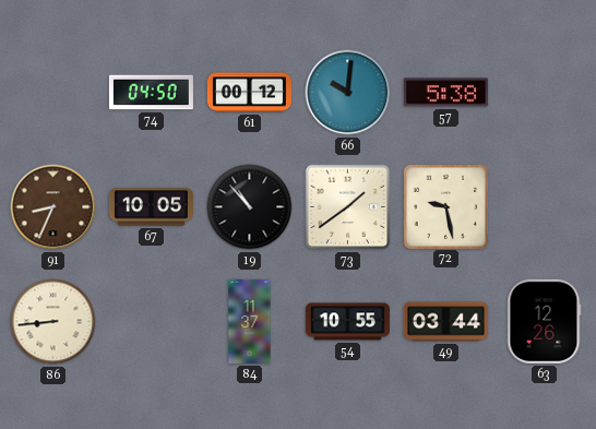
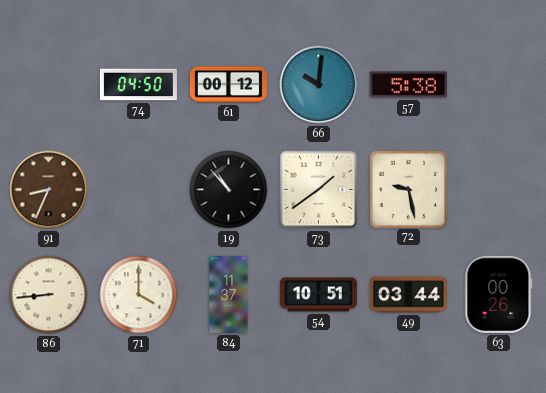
67: 10:05 -> none
71: none -> 4:00
54: 10:55 -> 10:51
63: 12:26 -> 00:26
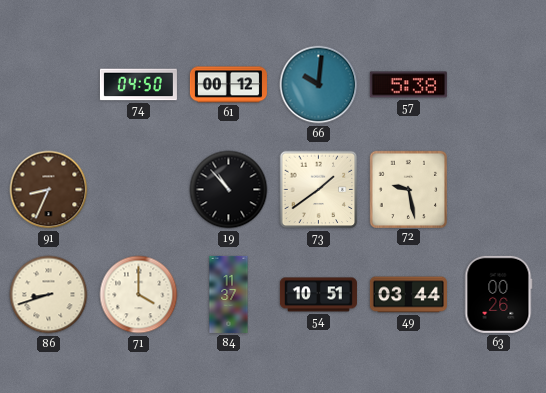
86: 8:44 -> 8:42
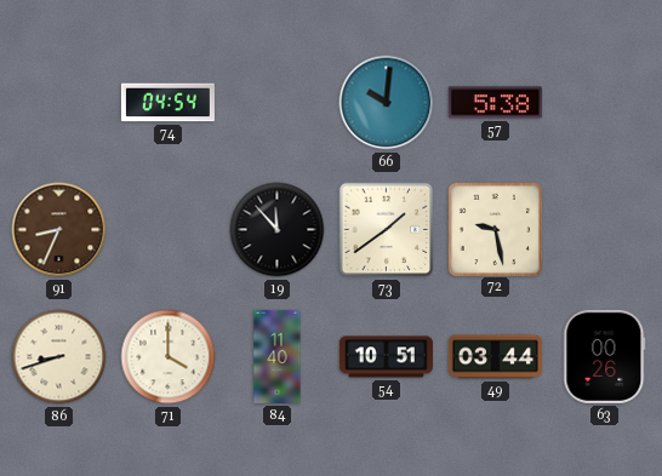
74: 04:50 -> 04:54
61: 00:12 -> none
19: 10:53 -> 11:53
84: 11:37 -> 11:40
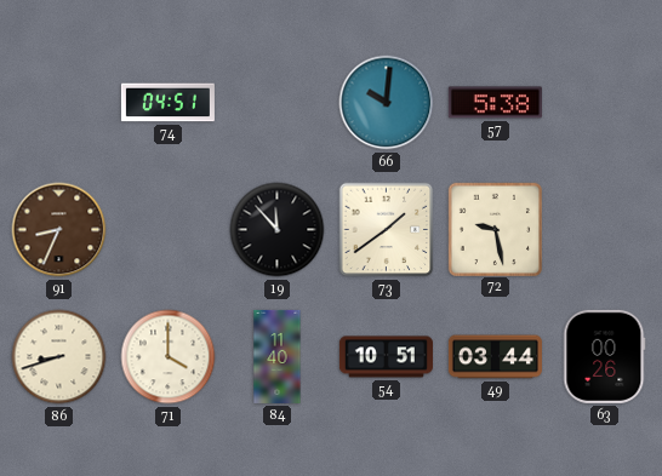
74: 04:54 -> 04:51
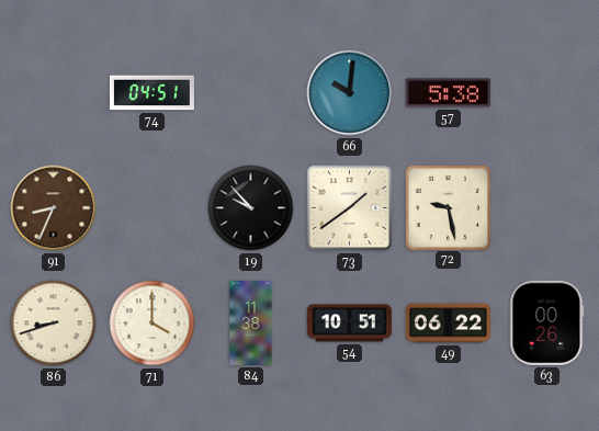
19: 11:53 -> 9:53
84: 11:40 -> 11:38
49: 03:44 -> 06:22
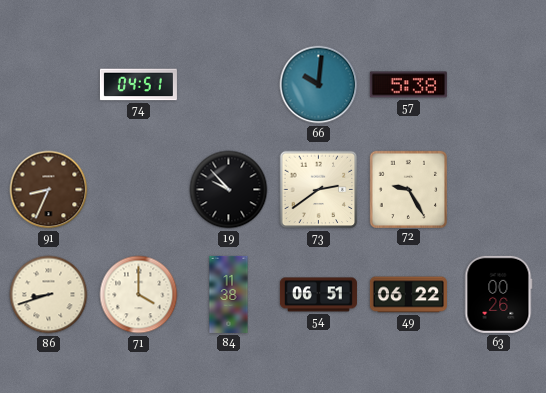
73: 1:39 -> 2:39
72: 9:28 -> 9:25
54: 10:51 -> 06:51
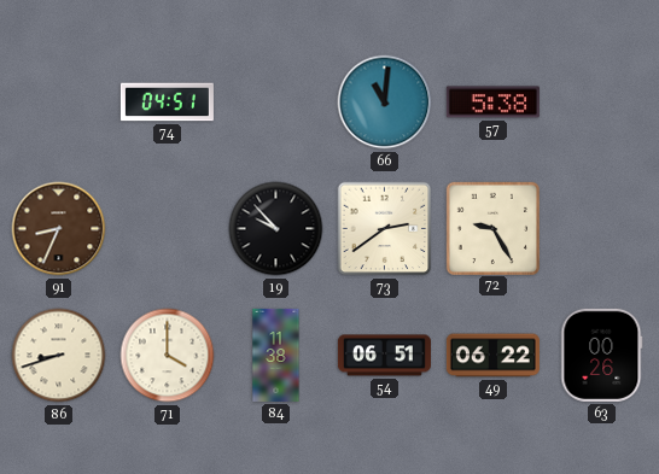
66: 10:01 -> 11:01
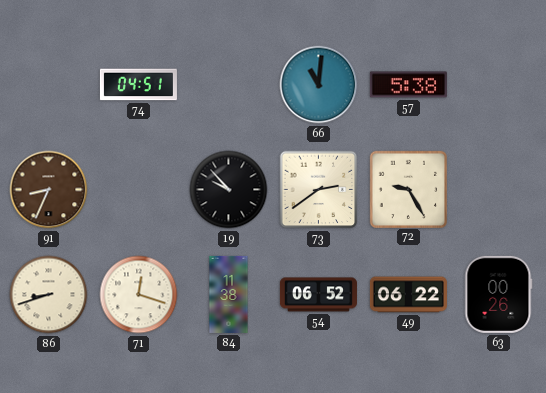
71: 4:00 -> 12:18
54: 06:51 -> 06:52
